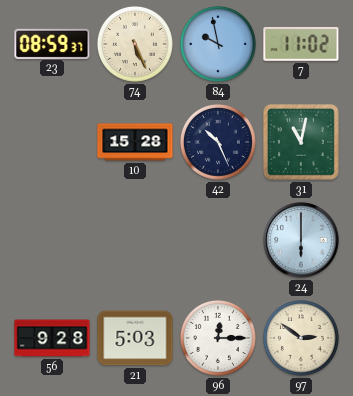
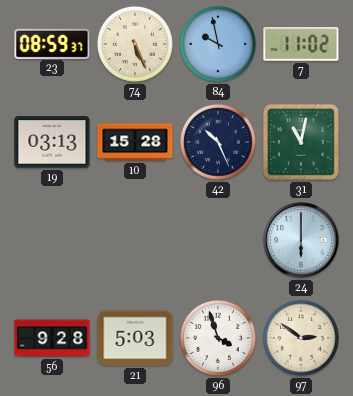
19: none -> 03:13
96: 12:15 -> 3:57
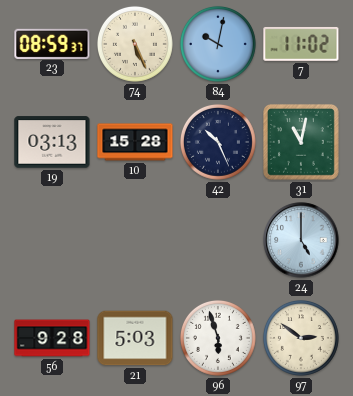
84: 9:58 -> 10:02
24: 6:00 -> 5:00
96: 3:57 -> 5:57
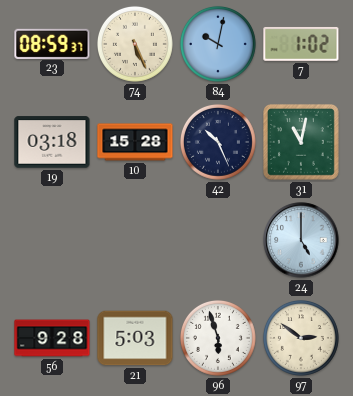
7: 11:02 -> 1:02
19: 03:13 -> 03:18
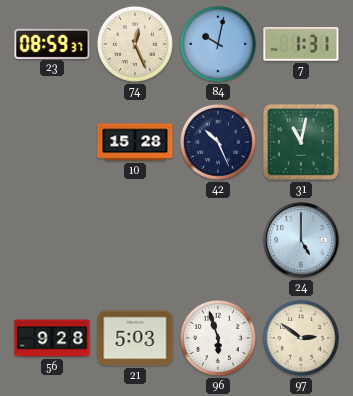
74: 5:26 -> 12:26
7: 1:02 -> 1:31
19: 03:18 -> none
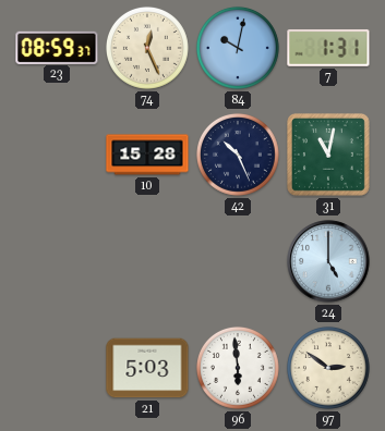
56: 9:28 -> none
96: 5:57 -> 5:59
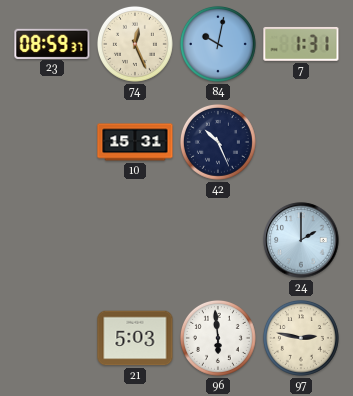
10: 15:28 -> 15:31
31: 11:02 -> none
24: 5:00 -> 2:00
97: 2:51 -> 2:47
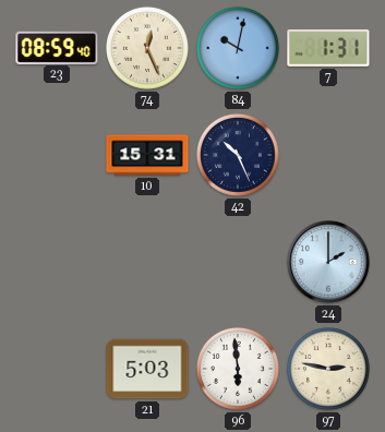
23: 08:59:37 -> 08:59:40
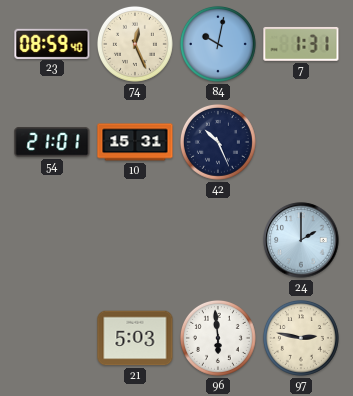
54: none -> 21:01
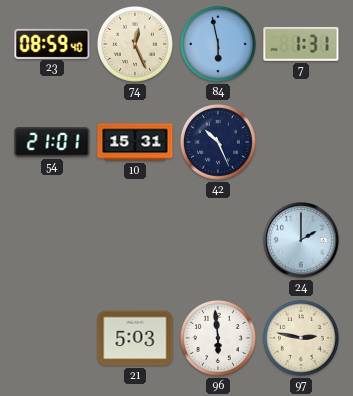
84: 10:02 -> 5:58
